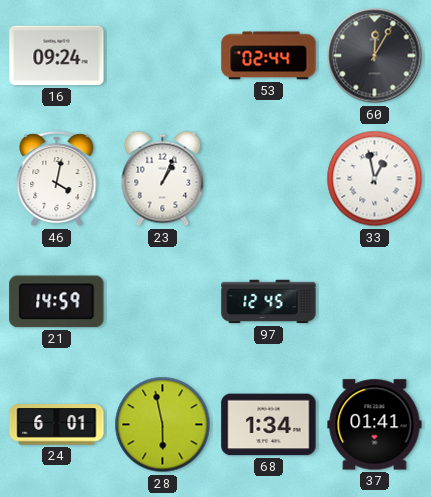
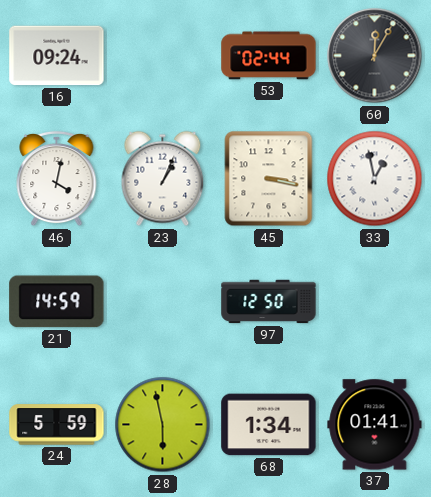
45: none -> 3:17
97: 12:45 -> 12:50
24: 6:01 -> 5:59
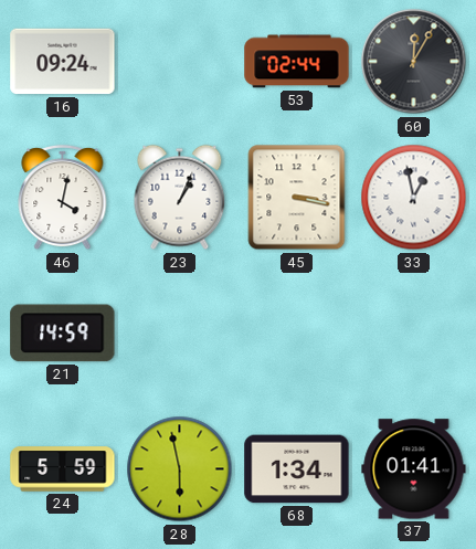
97: 12:50 -> none
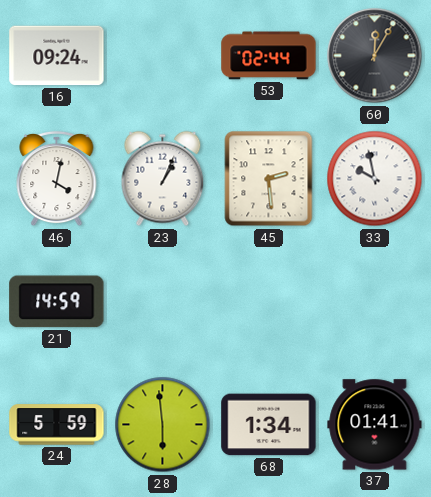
45: 3:17 -> 2:29
33: 12:58 -> 9:58
28: 5:58 -> 5:59
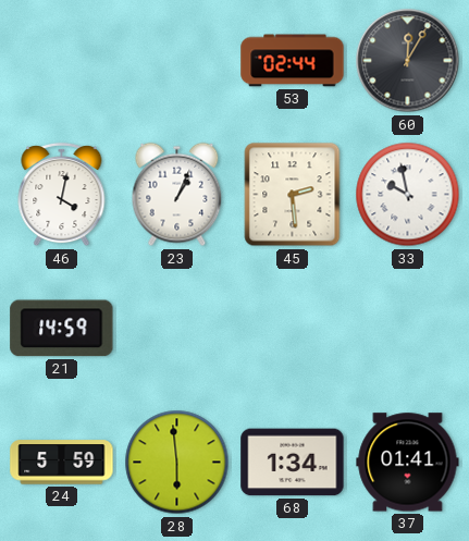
16: 09:24 -> none
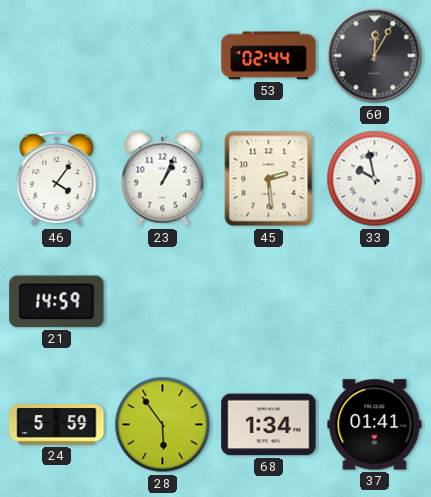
46: 4:02 -> 4:06
28: 5:59 -> 5:54
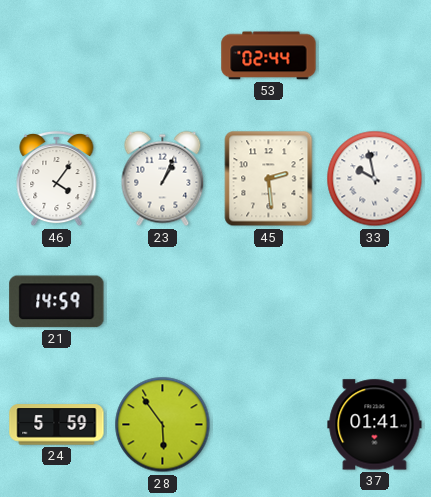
60: 12:05 -> none
68: 1:34 -> none
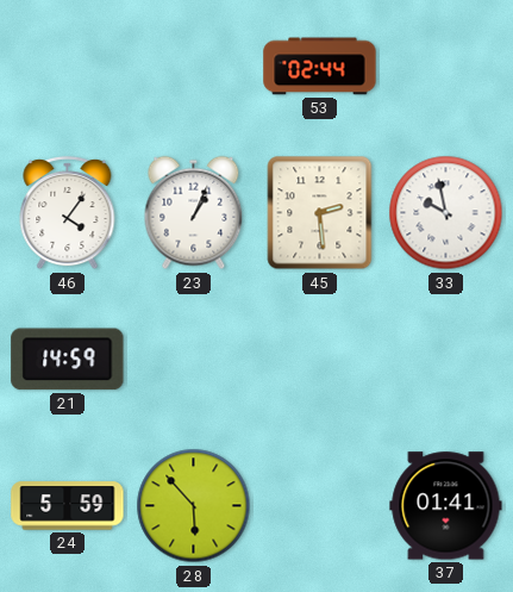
28: 5:54 -> 5:53
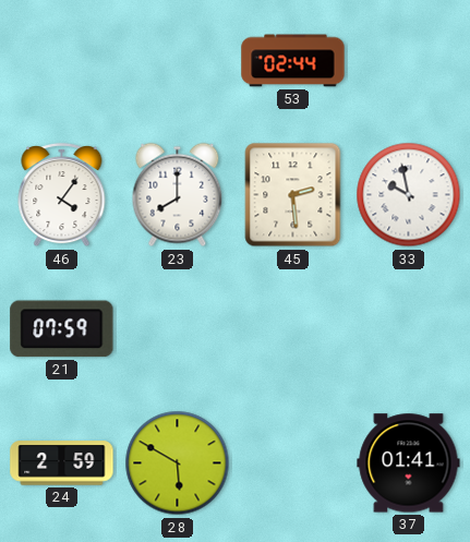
23: 1:04 -> 8:00
21: 14:59 -> 07:59
24: 5:59 -> 2:59
28: 5:53 -> 5:50
